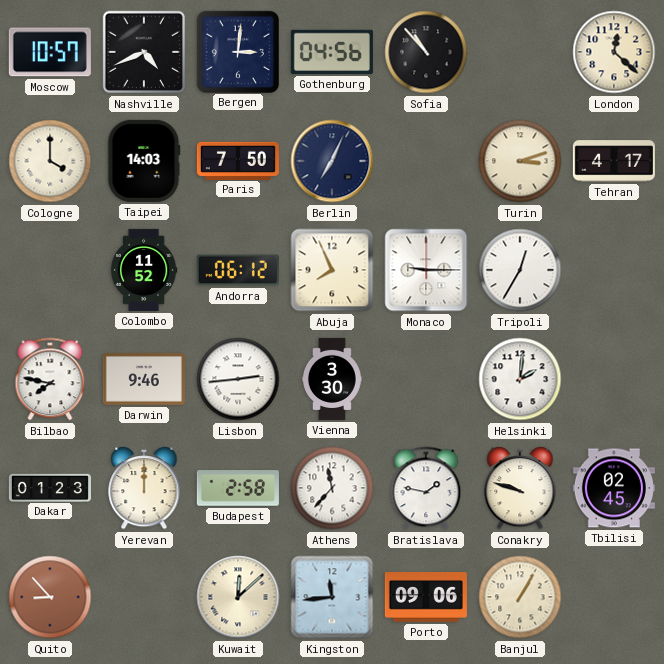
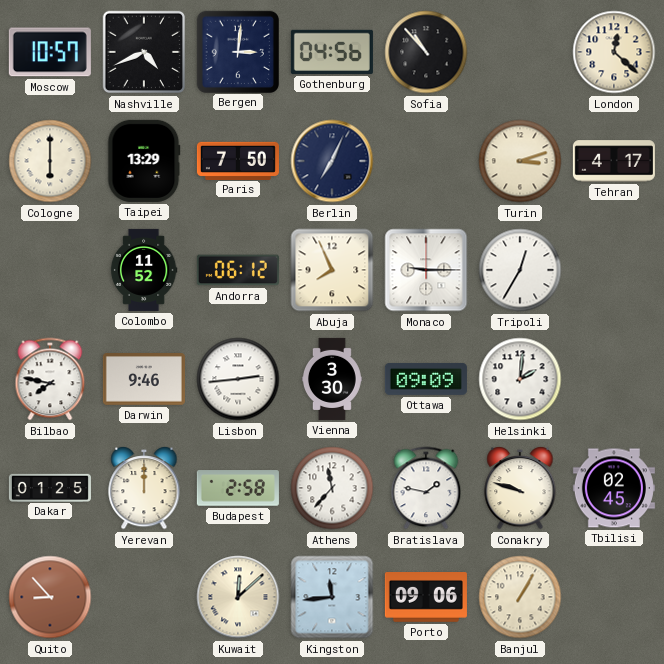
Cologne: 4:00 -> 6:00
Taipei: 14:03 -> 13:29
Ottawa: none -> 09:09
Dakar: 01:23 -> 01:25
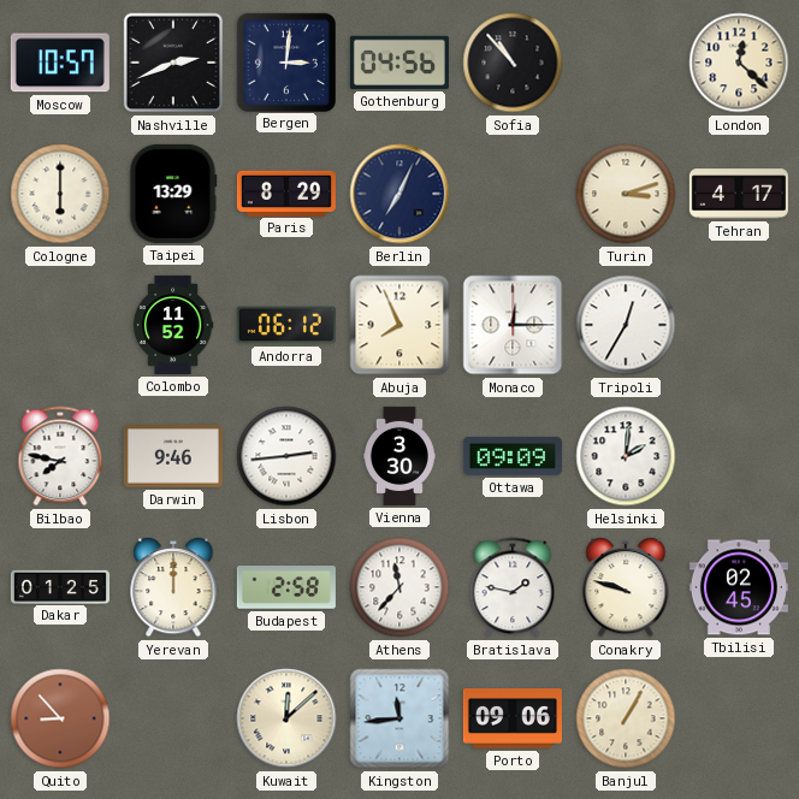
Nashville: 4:41 -> 2:41
Paris: 7:50 -> 8:29
Monaco: 9:15 -> 12:15
